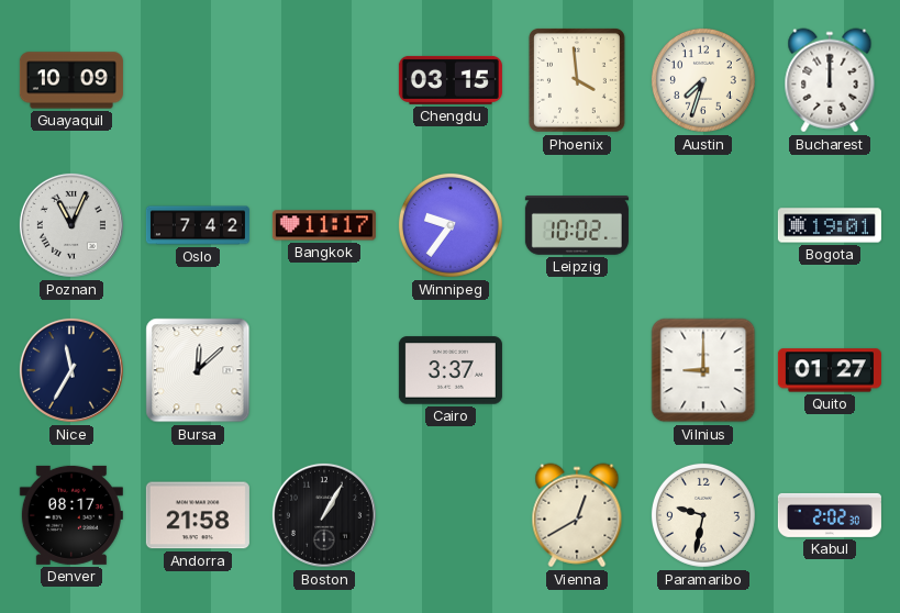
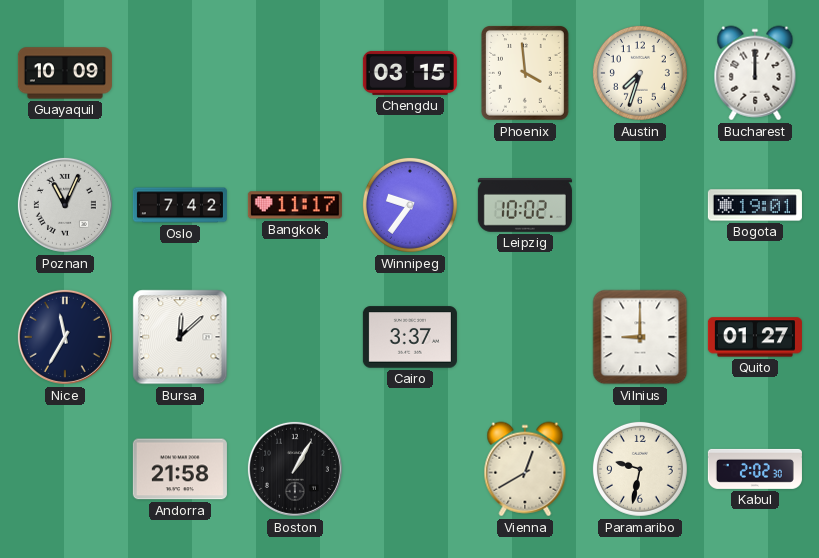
Denver: 08:17 -> none
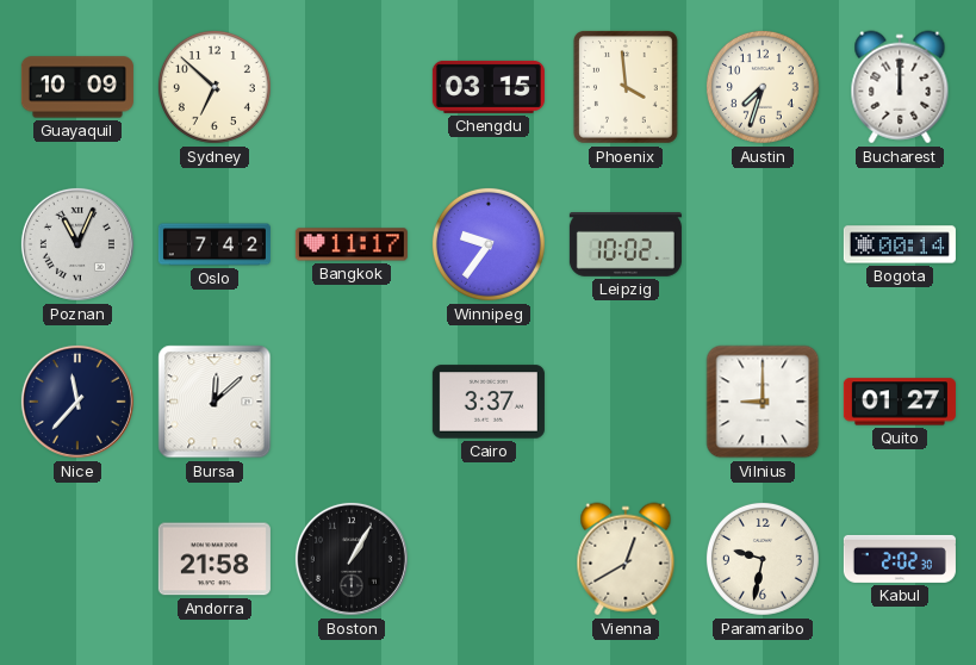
Sydney: none -> 6:52
Bogota: 19:01 -> 00:14
Nice: 11:35 -> 11:37
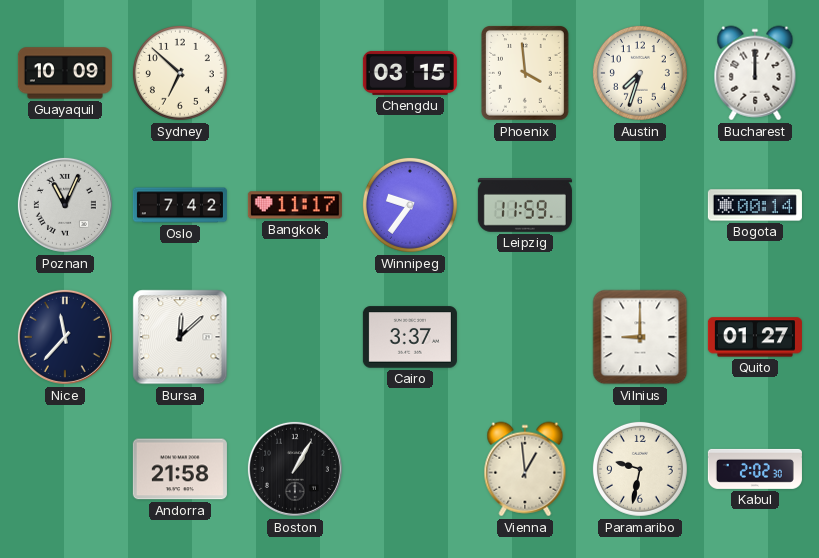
Leipzig: 10:02 -> 11:59
Vienna: 12:40 -> 12:59
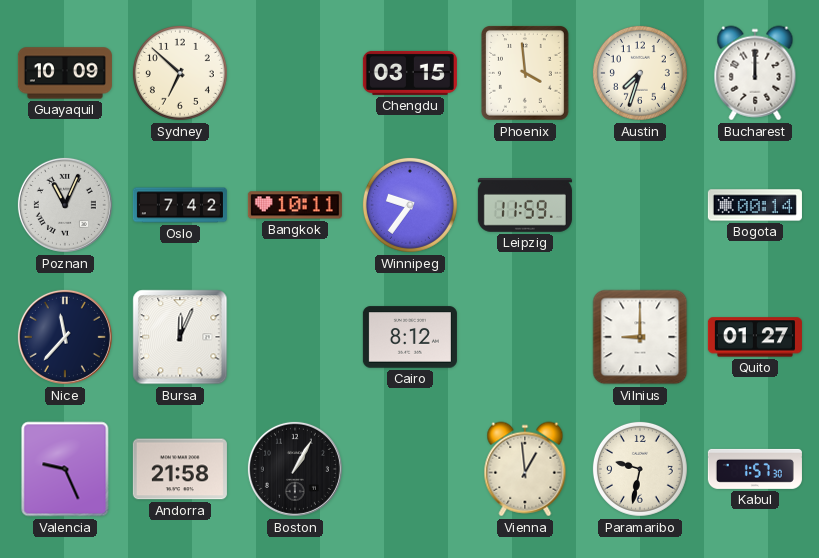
Bangkok: 11:17 -> 10:11
Bursa: 12:08 -> 12:04
Cairo: 3:37 -> 8:12
Valencia: none -> 9:26
Kabul: 2:02 -> 1:57
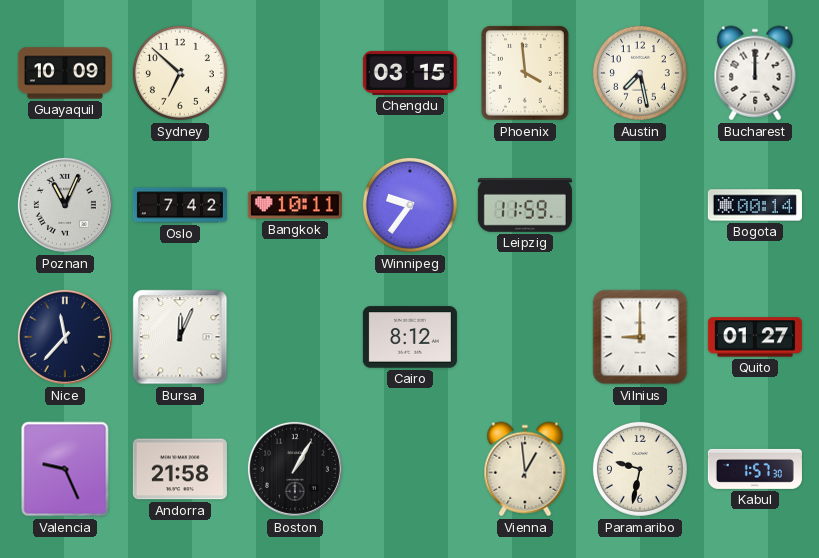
Austin: 7:33 -> 7:28
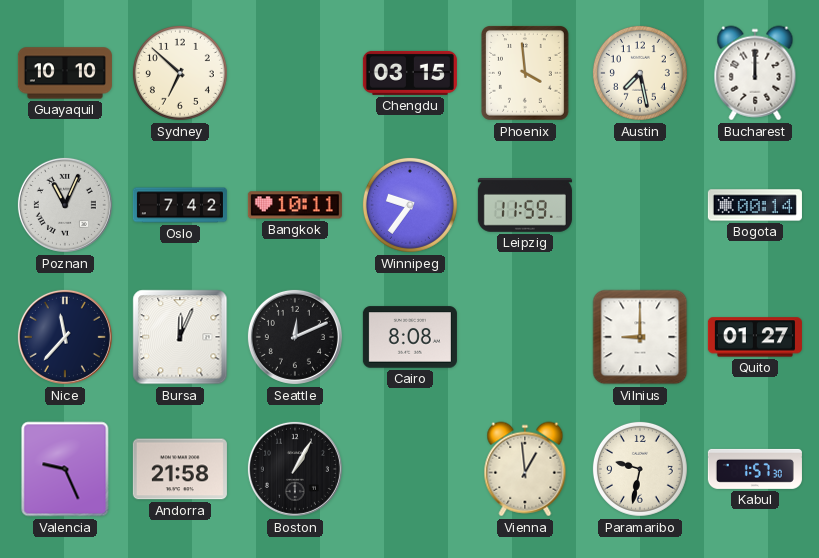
Guayaquil: 10:09 -> 10:10
Seattle: none -> 12:11
Cairo: 8:12 -> 8:08
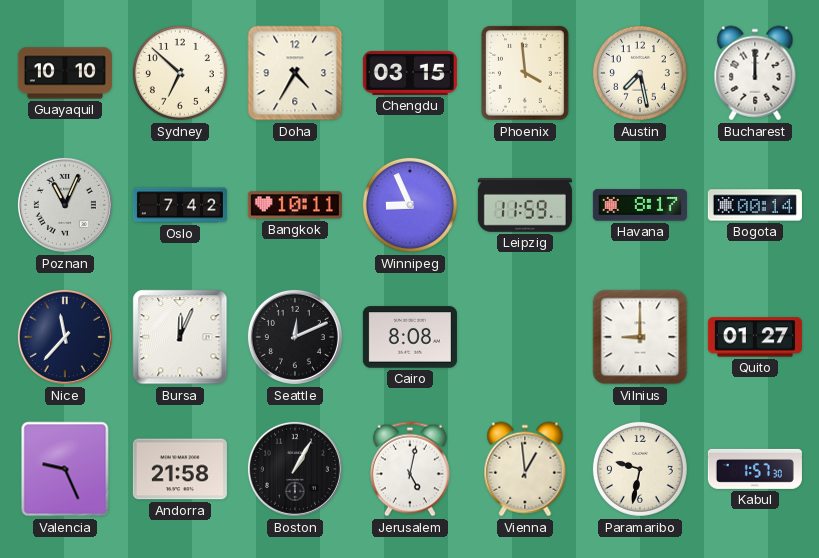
Doha: none -> 4:35
Winnipeg: 9:36 -> 8:56
Havana: none -> 8:17
Jerusalem: none -> 5:02
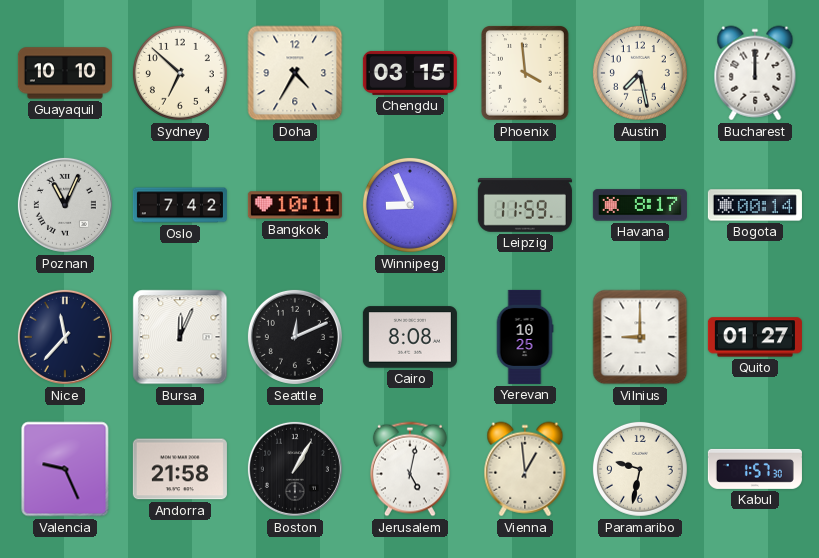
Yerevan: none -> 10:25
